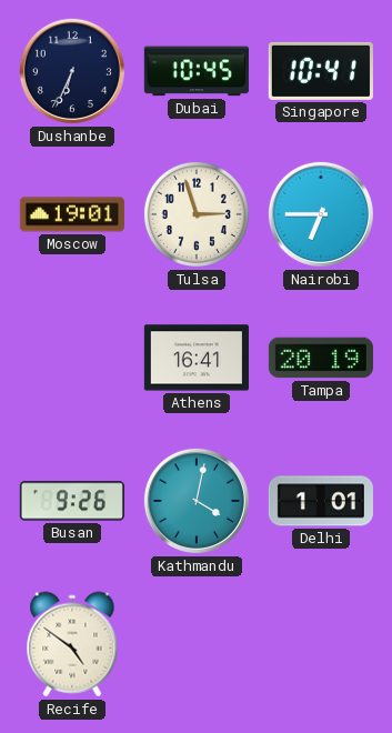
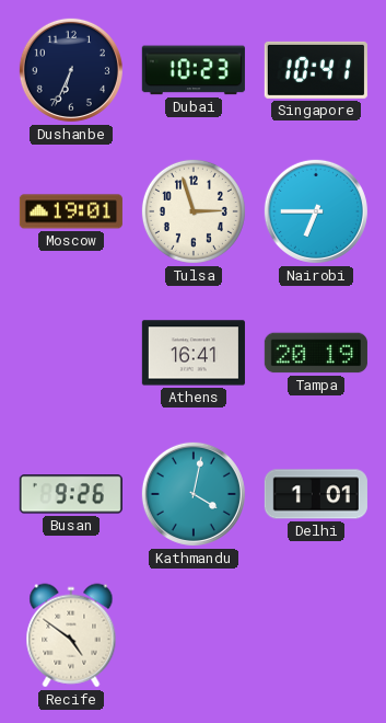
Dubai: 10:45 -> 10:23
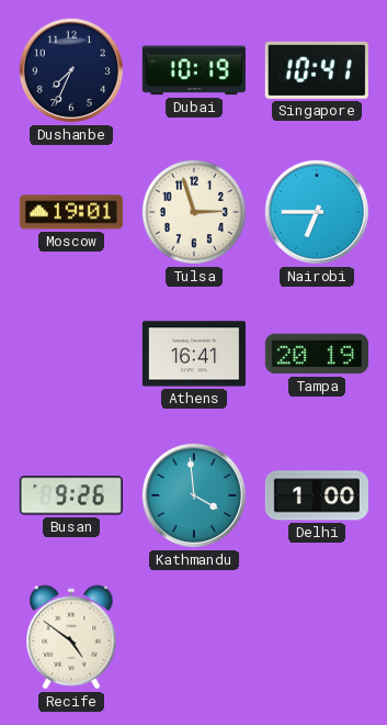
Dushanbe: 6:34 -> 7:34
Dubai: 10:23 -> 10:19
Kathmandu: 4:02 -> 3:59
Delhi: 1:01 -> 1:00
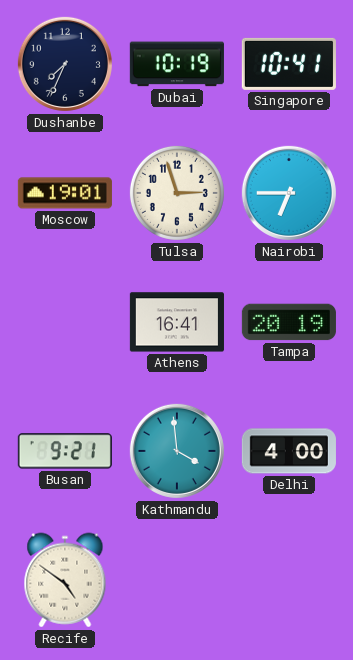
Busan: 9:26 -> 9:21
Delhi: 1:00 -> 4:00
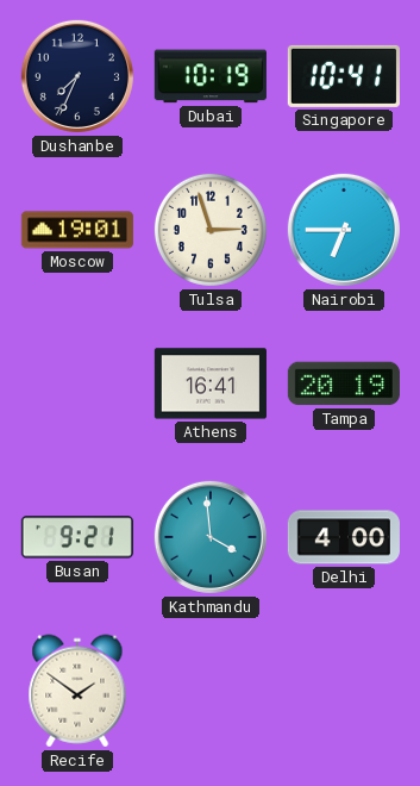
Recife: 4:51 -> 1:51
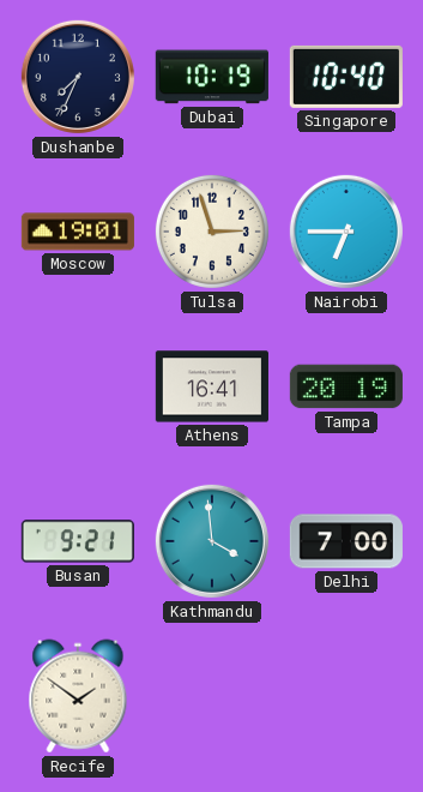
Singapore: 10:41 -> 10:40
Delhi: 4:00 -> 7:00
